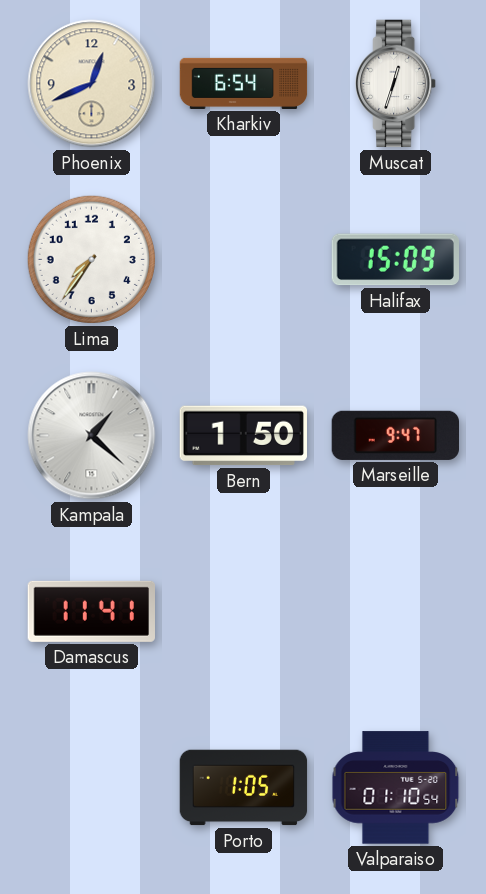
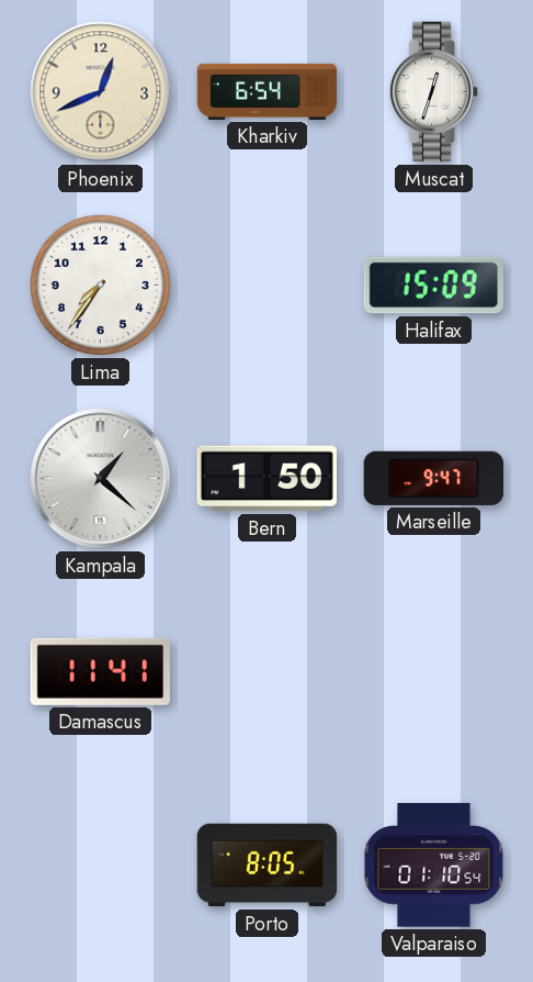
Porto: 1:05 -> 8:05
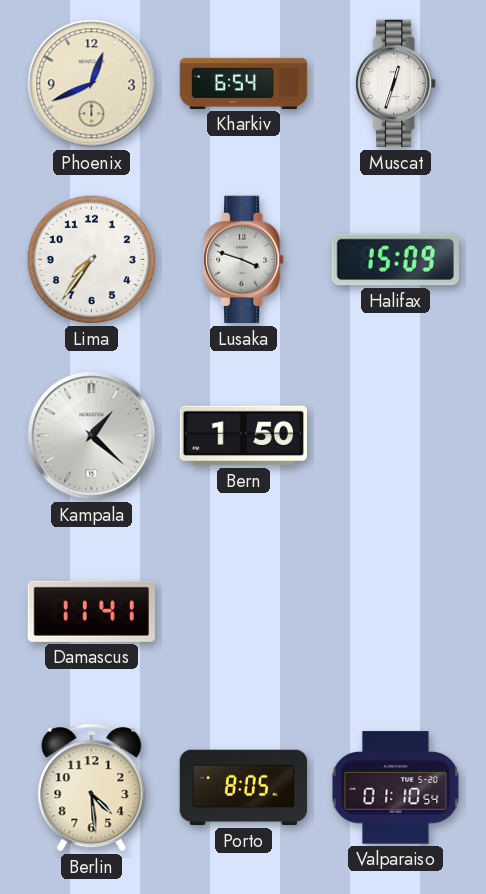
Lusaka: none -> 3:48
Marseille: 9:47 -> none
Berlin: none -> 4:29
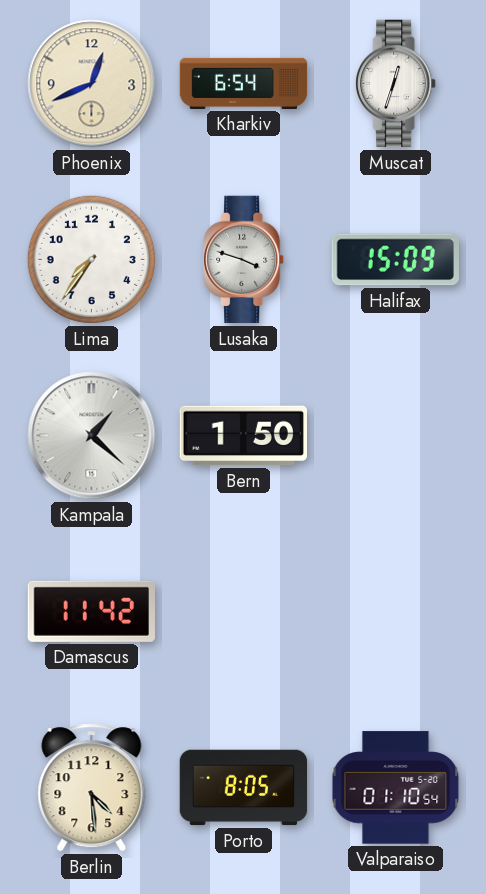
Damascus: 11:41 -> 11:42
